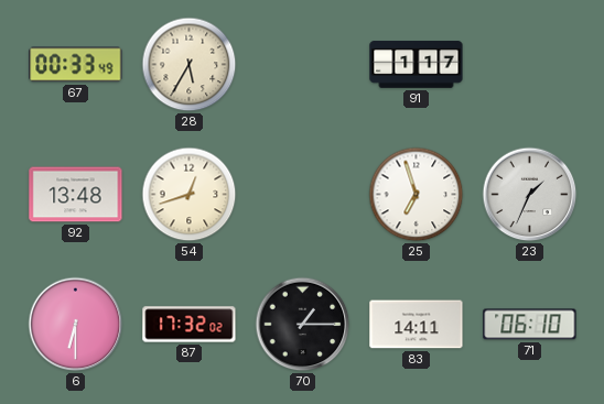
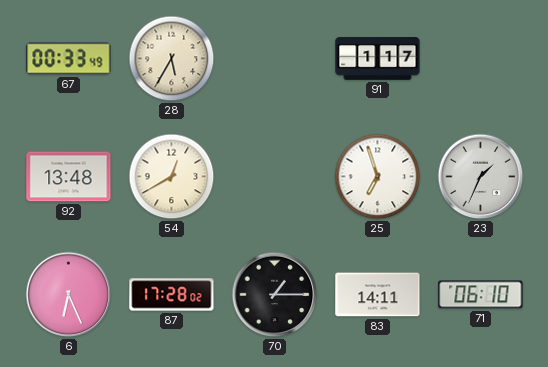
54: 12:42 -> 12:40
6: 6:30 -> 6:26
87: 17:32 -> 17:28
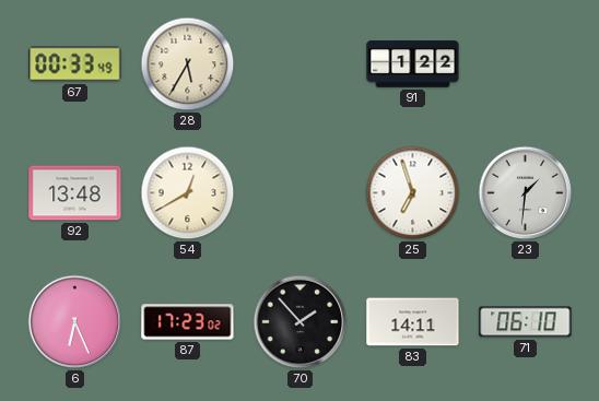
91: 1:17 -> 1:22
23: 1:34 -> 1:31
87: 17:28 -> 17:23
70: 1:15 -> 1:53
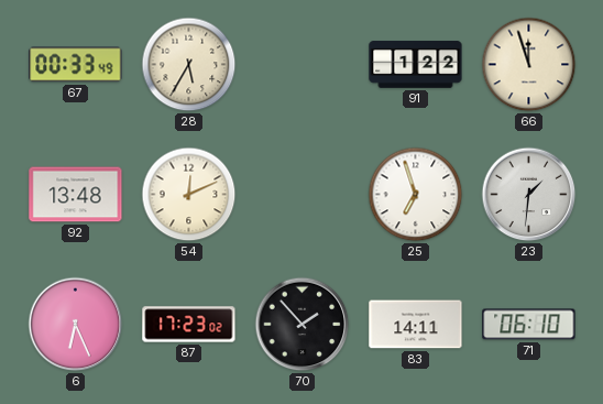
66: none -> 11:57
54: 12:40 -> 12:11
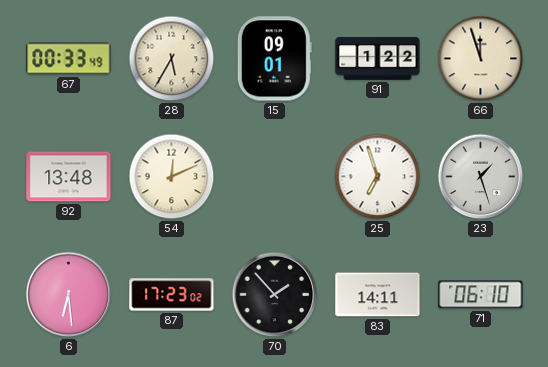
15: none -> 09:01
23: 1:31 -> 1:27
6: 6:26 -> 6:29
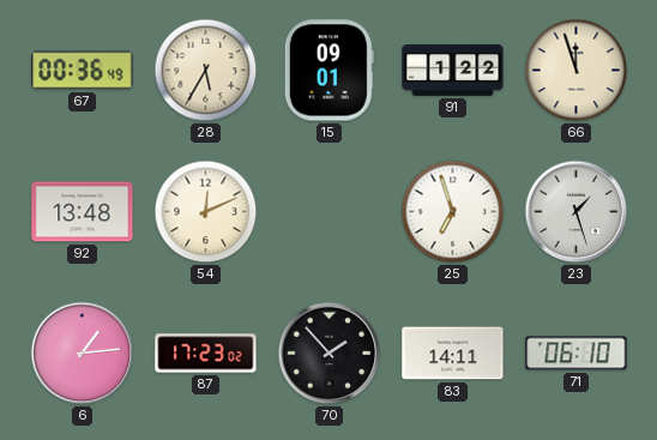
67: 00:33 -> 00:36
6: 6:29 -> 1:14
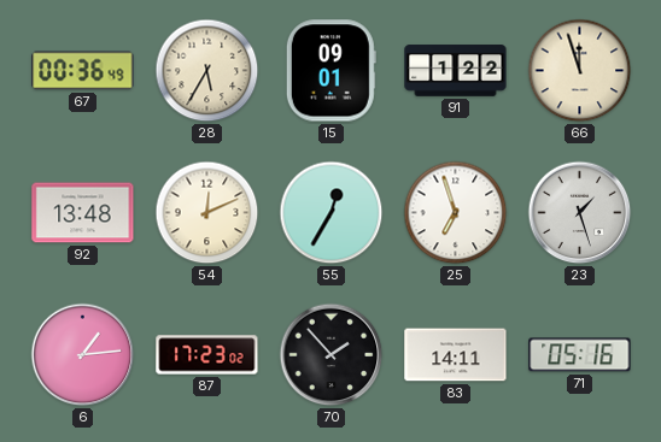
55: none -> 12:35
71: 06:10 -> 05:16
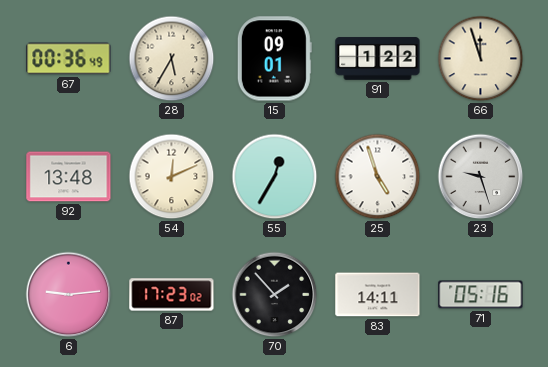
25: 6:57 -> 4:57
23: 1:27 -> 9:27
6: 1:14 -> 9:14
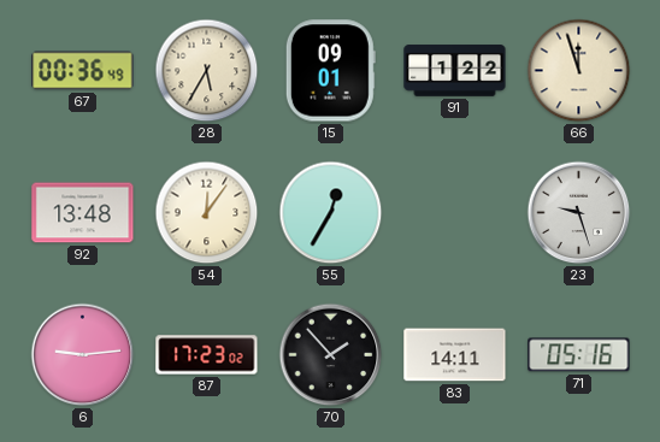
54: 12:11 -> 12:06
25: 4:57 -> none
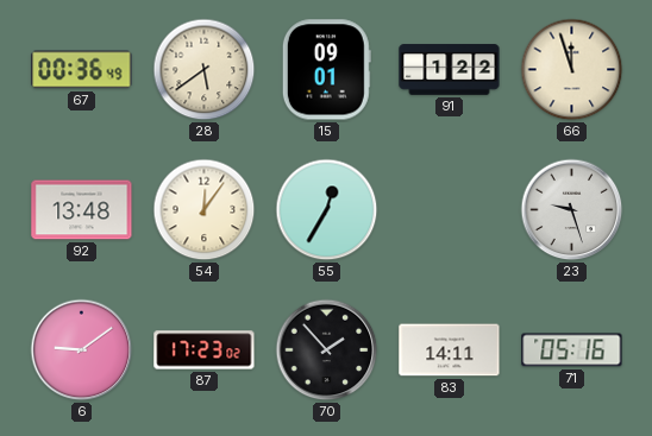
28: 5:35 -> 5:39
6: 9:14 -> 9:09
